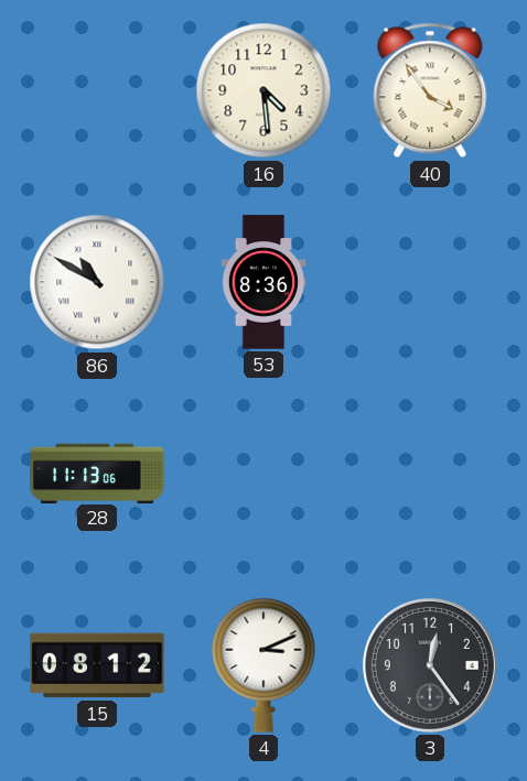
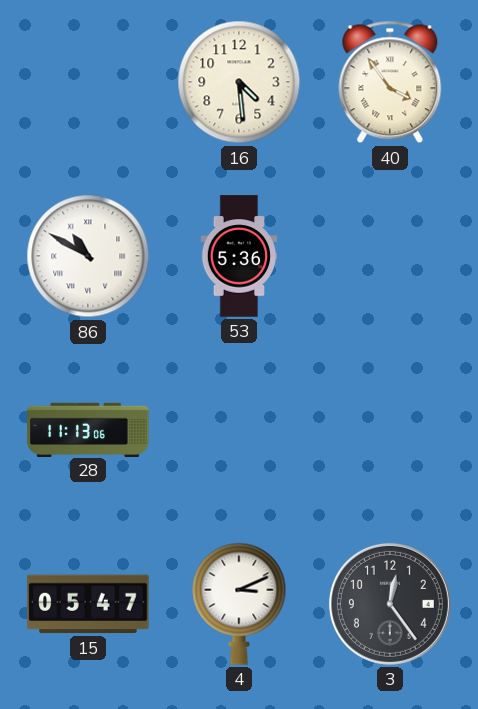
53: 8:36 -> 5:36
15: 08:12 -> 05:47
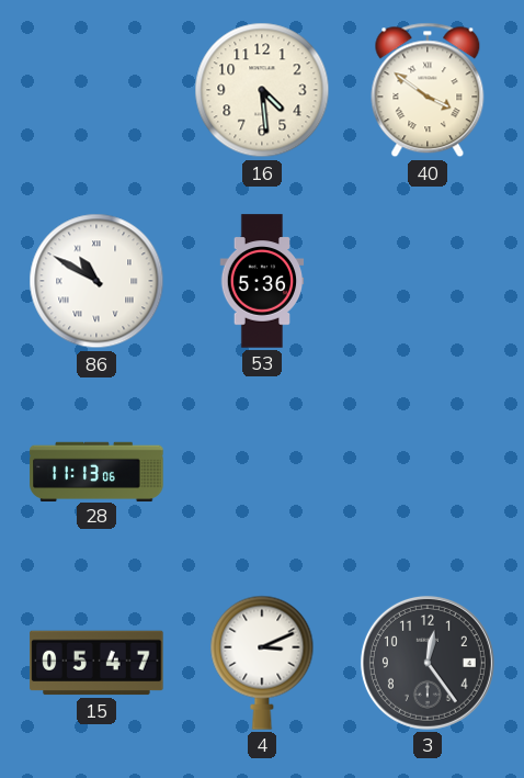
40: 3:54 -> 3:51
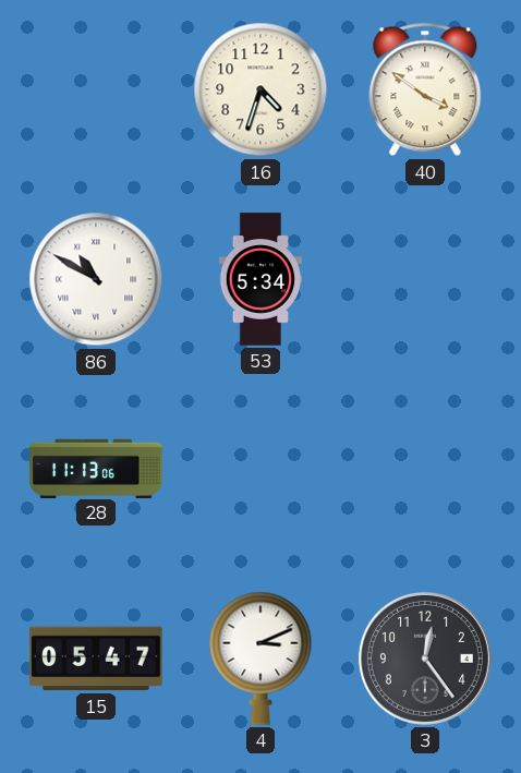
16: 4:29 -> 4:33
53: 5:36 -> 5:34
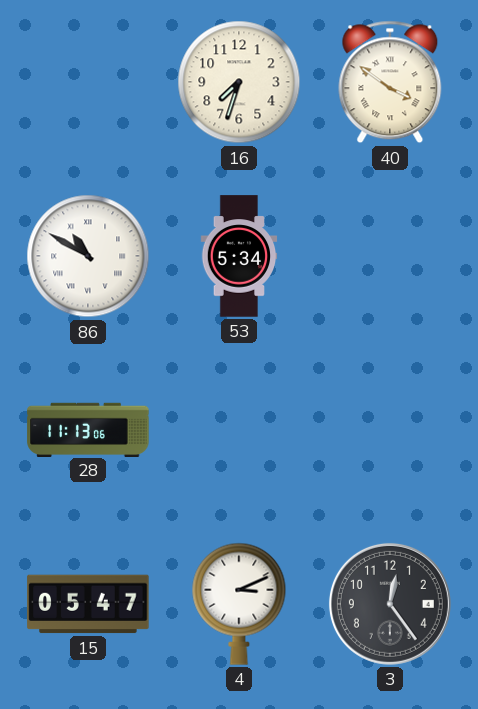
16: 4:33 -> 7:33
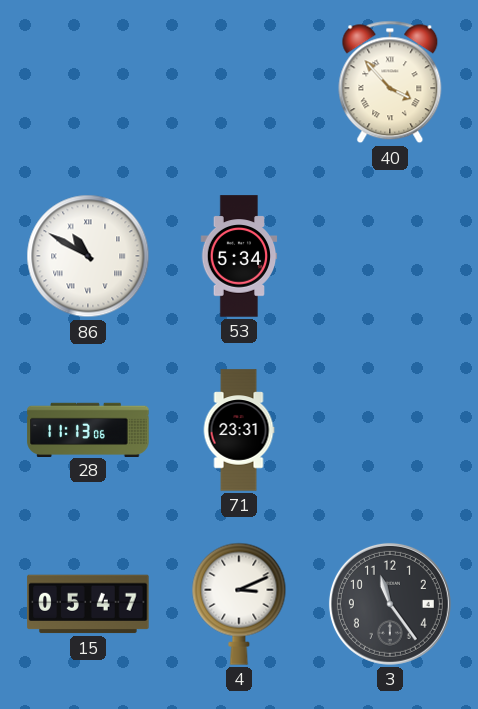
16: 7:33 -> none
40: 3:51 -> 3:53
71: none -> 23:31
3: 12:24 -> 11:24
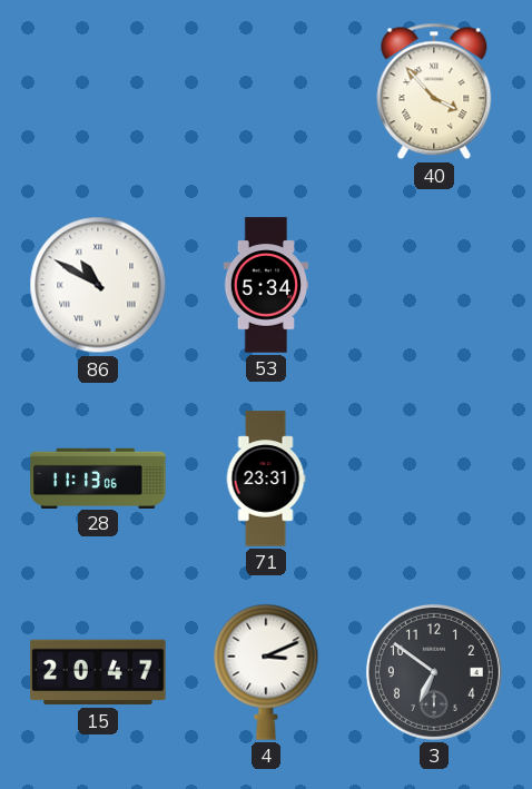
15: 05:47 -> 20:47
3: 11:24 -> 6:51
